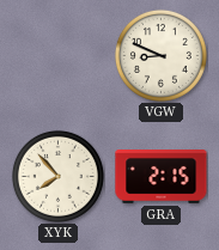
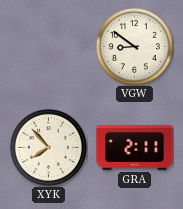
VGW: 8:49 -> 8:51
GRA: 2:15 -> 2:11
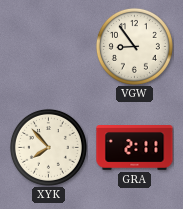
VGW: 8:51 -> 8:54
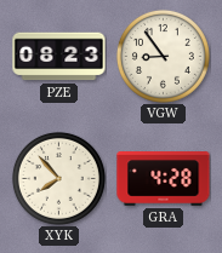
PZE: none -> 08:23
GRA: 2:11 -> 4:28
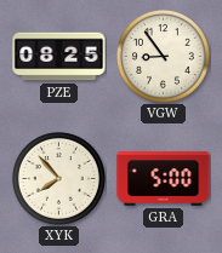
PZE: 08:23 -> 08:25
GRA: 4:28 -> 5:00
